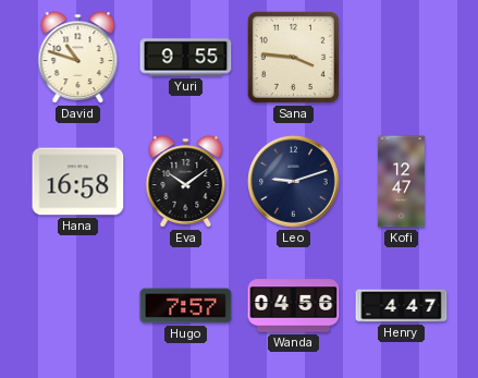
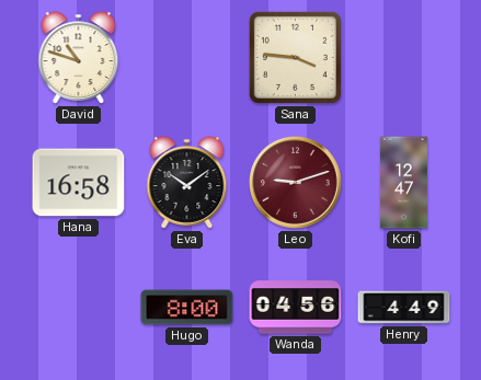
Yuri: 9:55 -> none
Leo dial: navy -> burgundy
Hugo: 7:57 -> 8:00
Henry: 4:47 -> 4:49
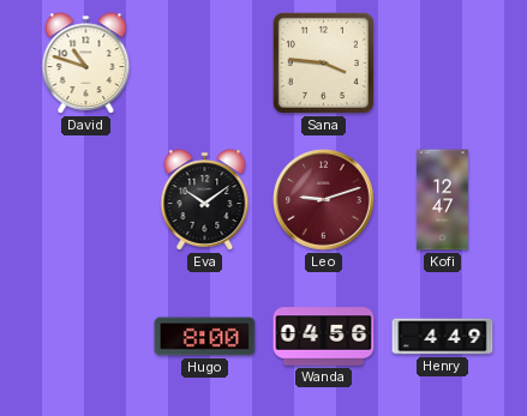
Hana: 16:58 -> none
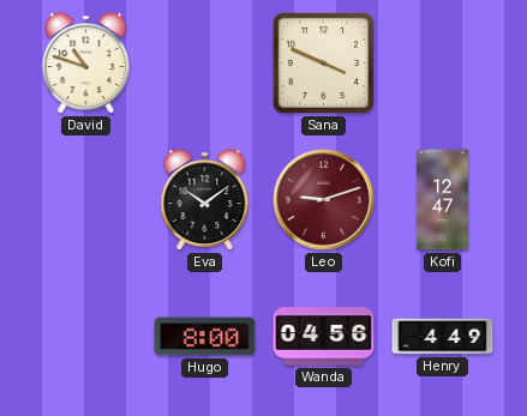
Sana: 3:46 -> 3:49
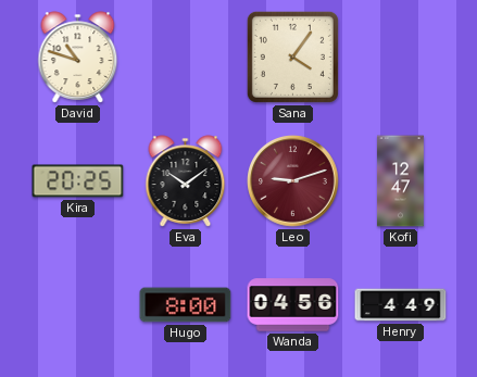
Sana: 3:49 -> 4:06
Kira: none -> 20:25
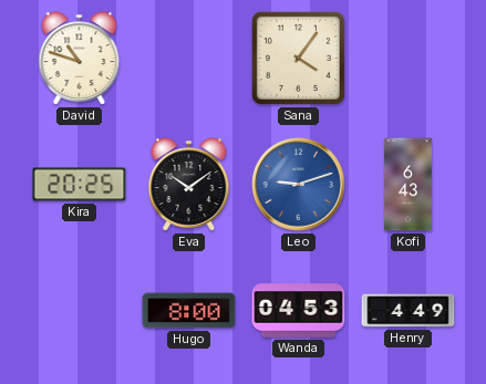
Leo dial: burgundy -> blue
Kofi: 12:47 -> 6:43
Wanda: 04:56 -> 04:53
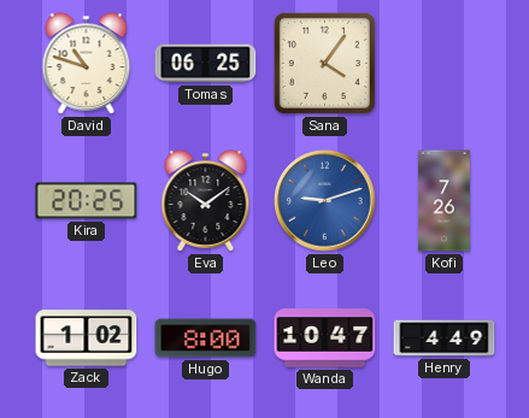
Tomas: none -> 06:25
Kofi: 6:43 -> 7:26
Zack: none -> 1:02
Wanda: 04:53 -> 10:47
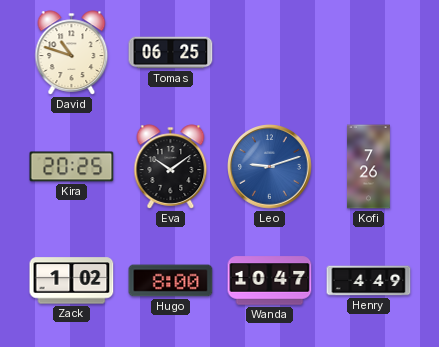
Sana: 4:06 -> none
